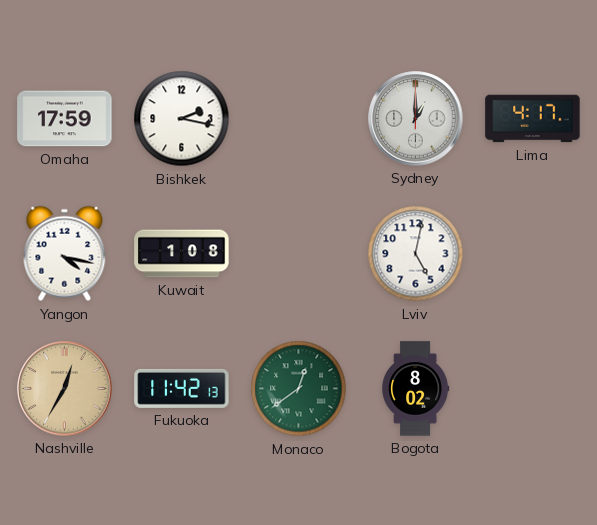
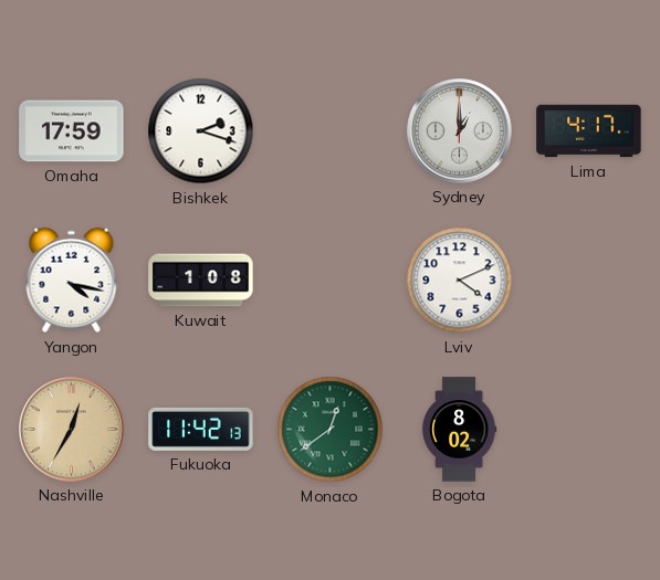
Bishkek: 2:17 -> 2:18
Lviv: 5:02 -> 4:11
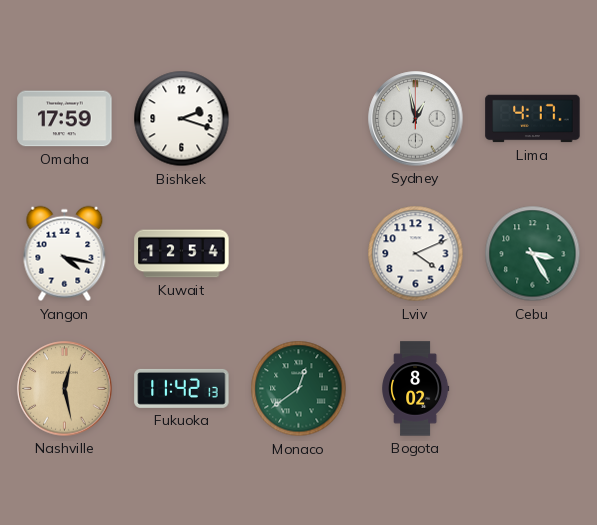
Sydney: 1:00 -> 12:58
Kuwait: 1:08 -> 12:54
Cebu: none -> 3:25
Nashville: 12:35 -> 12:28
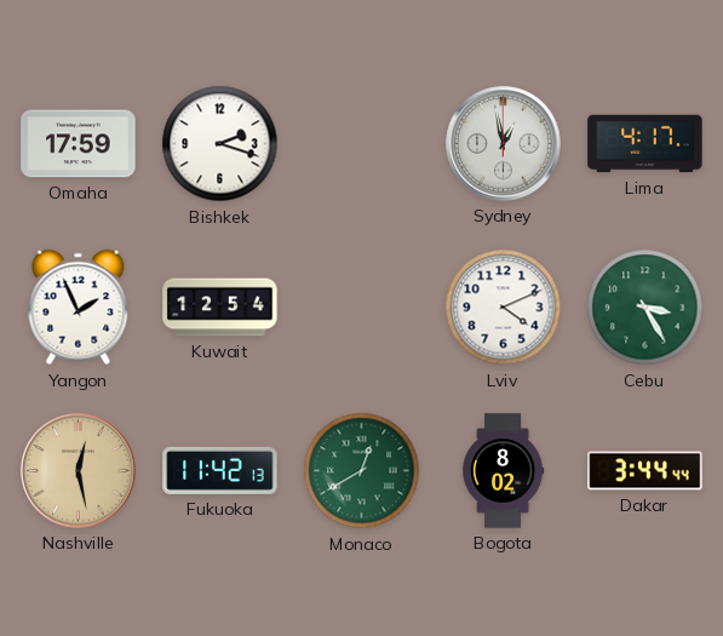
Yangon: 4:17 -> 1:56
Monaco: 12:39 -> 12:40
Dakar: none -> 3:44
